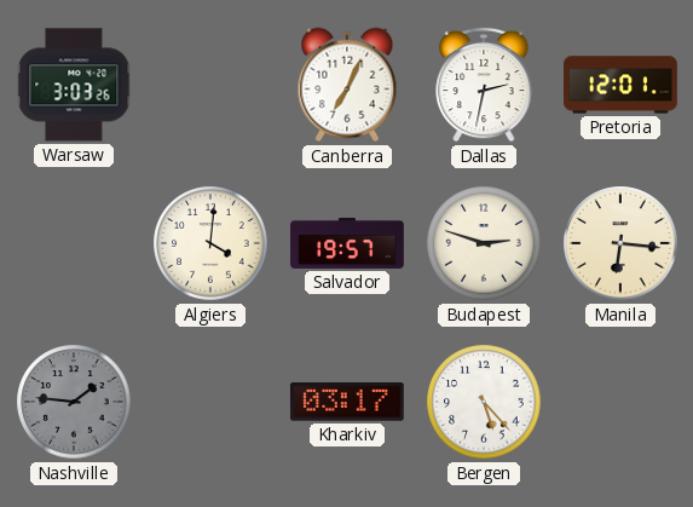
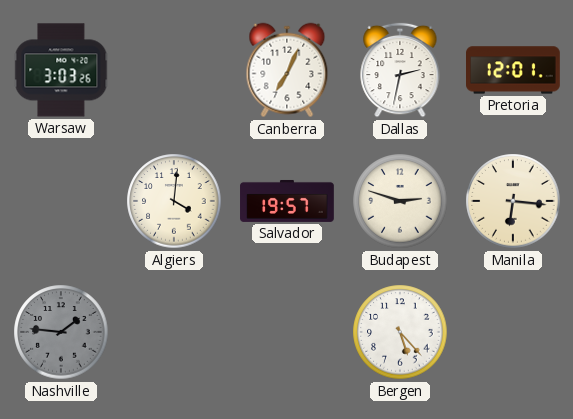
Kharkiv: 03:17 -> none
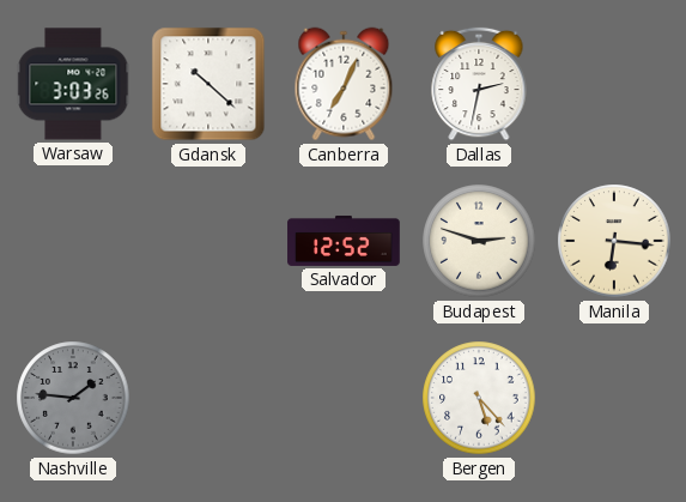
Gdansk: none -> 10:22
Pretoria: 12:01 -> none
Algiers: 4:01 -> none
Salvador: 19:57 -> 12:52
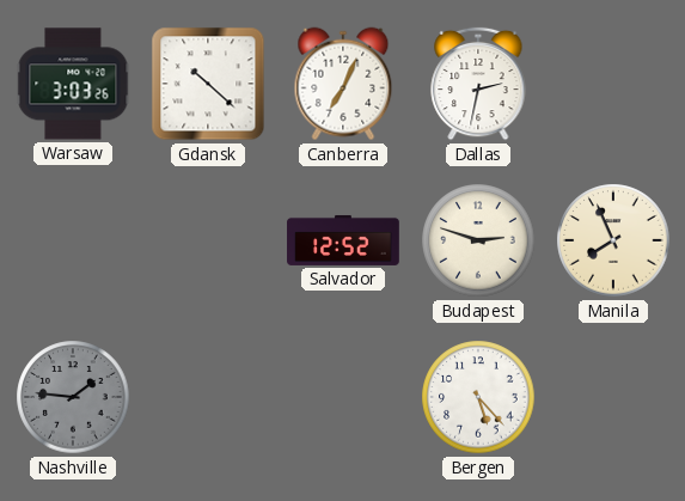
Manila: 6:16 -> 7:56
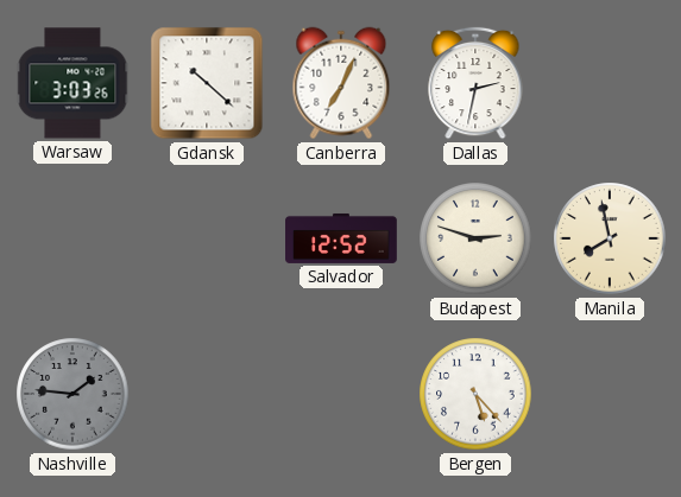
Manila: 7:56 -> 7:58
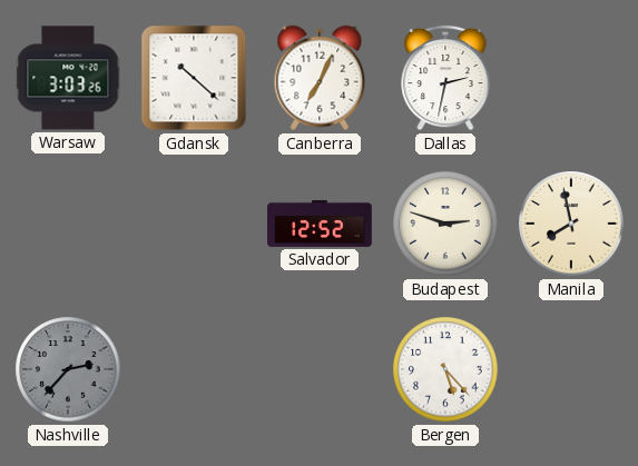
Nashville: 1:46 -> 2:37
